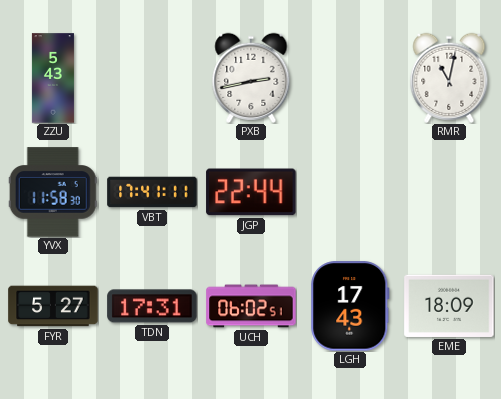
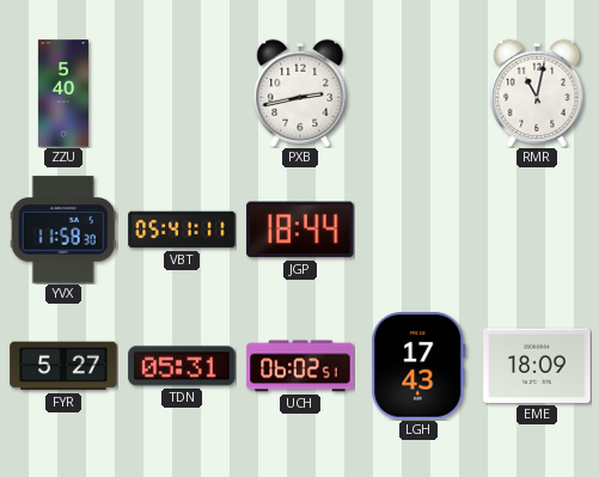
ZZU: 5:43 -> 5:40
VBT: 17:41 -> 05:41
JGP: 22:44 -> 18:44
TDN: 17:31 -> 05:31
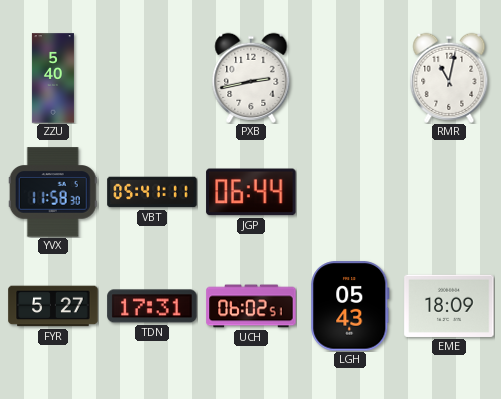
JGP: 18:44 -> 06:44
TDN: 05:31 -> 17:31
LGH: 17:43 -> 05:43
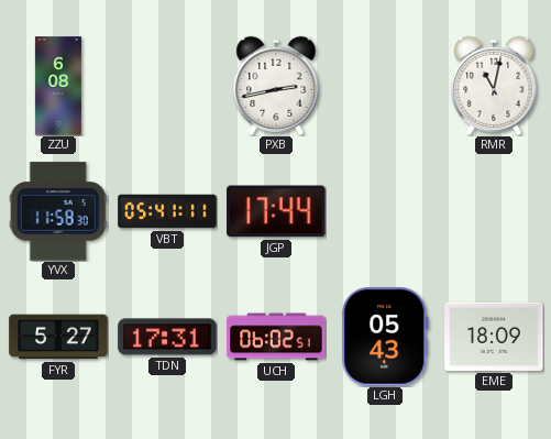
ZZU: 5:40 -> 6:08
JGP: 06:44 -> 17:44
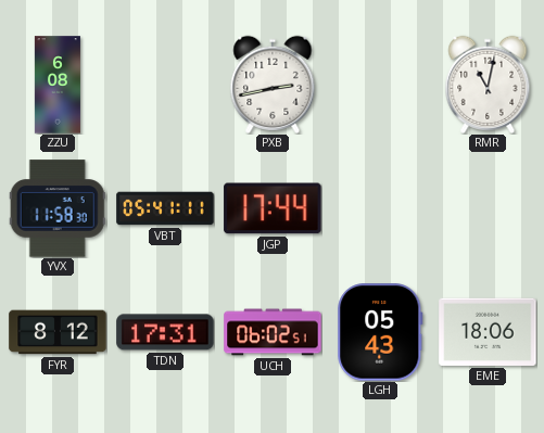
FYR: 5:27 -> 8:12
EME: 18:09 -> 18:06
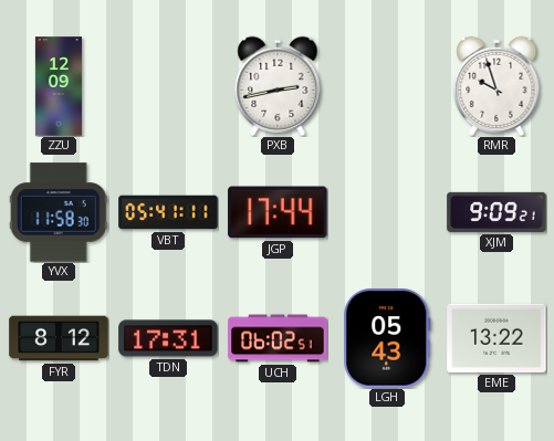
ZZU: 6:08 -> 12:09
RMR: 11:02 -> 9:57
XJM: none -> 9:09
EME: 18:06 -> 13:22
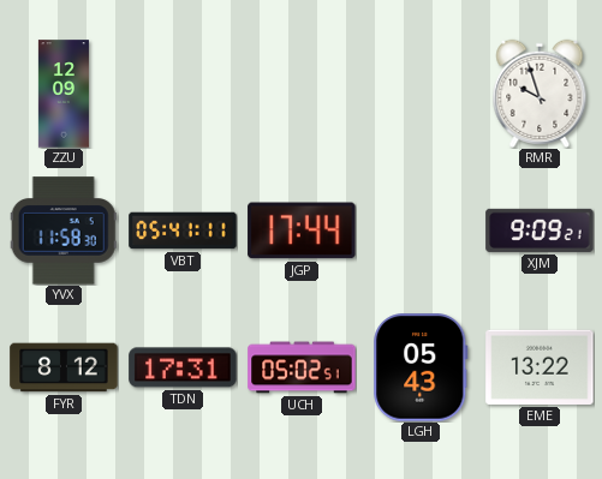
PXB: 2:43 -> none
UCH: 06:02 -> 05:02
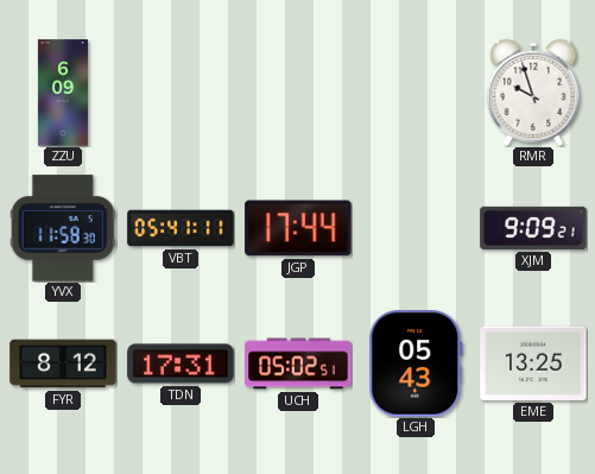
ZZU: 12:09 -> 6:09
EME: 13:22 -> 13:25
